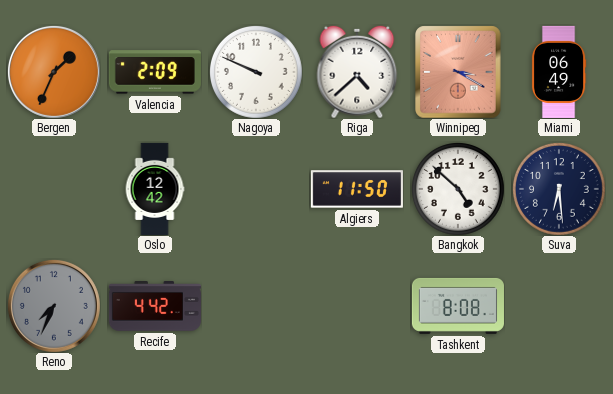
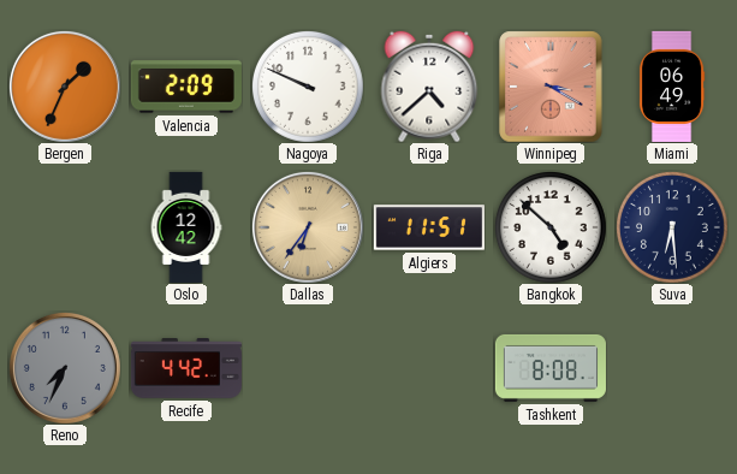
Dallas: none -> 6:36
Algiers: 11:50 -> 11:51
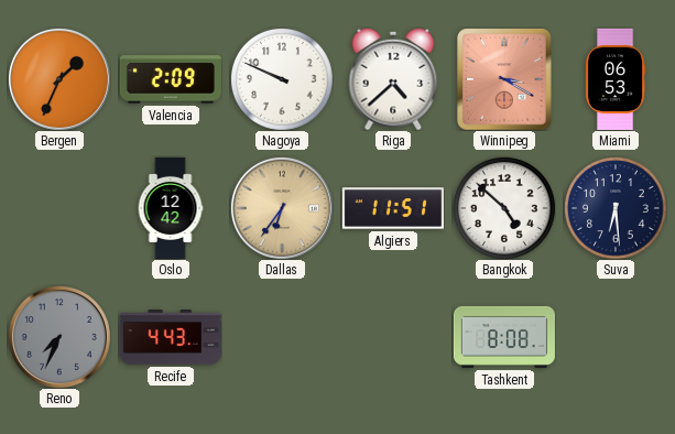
Miami: 06:49 -> 06:53
Recife: 4:42 -> 4:43
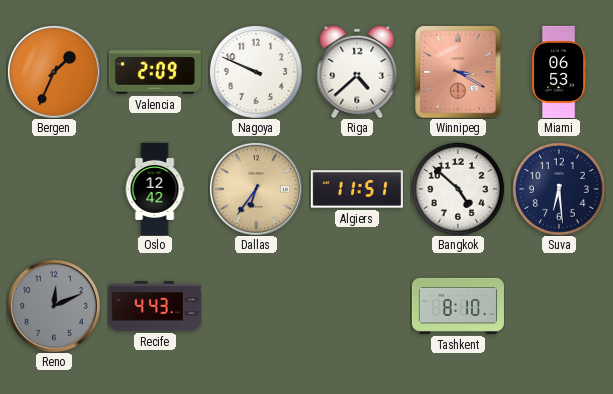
Reno: 7:34 -> 12:11
Tashkent: 8:08 -> 8:10
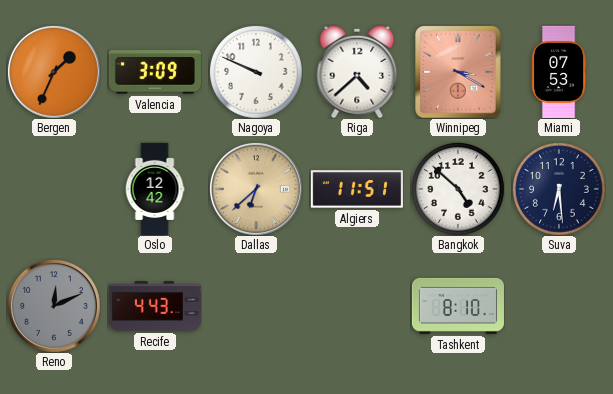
Valencia: 2:09 -> 3:09
Miami: 06:53 -> 07:53
Dallas: 6:36 -> 6:38
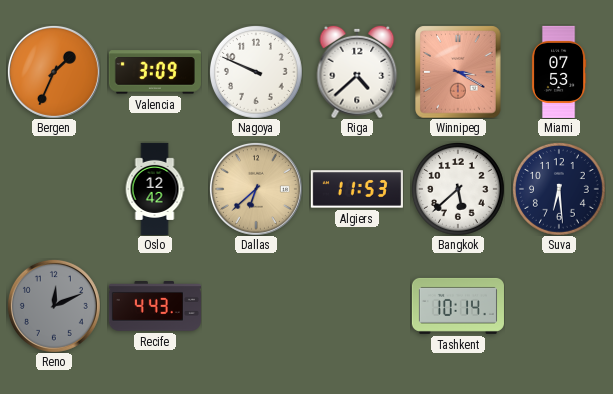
Algiers: 11:51 -> 11:53
Bangkok: 4:52 -> 5:38
Tashkent: 8:10 -> 10:14
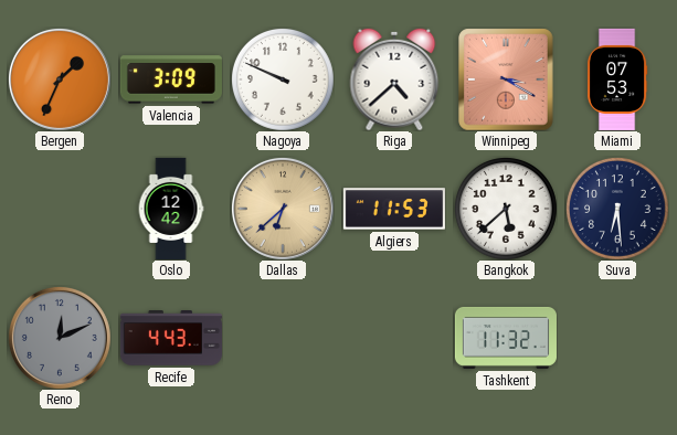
Tashkent: 10:14 -> 11:32
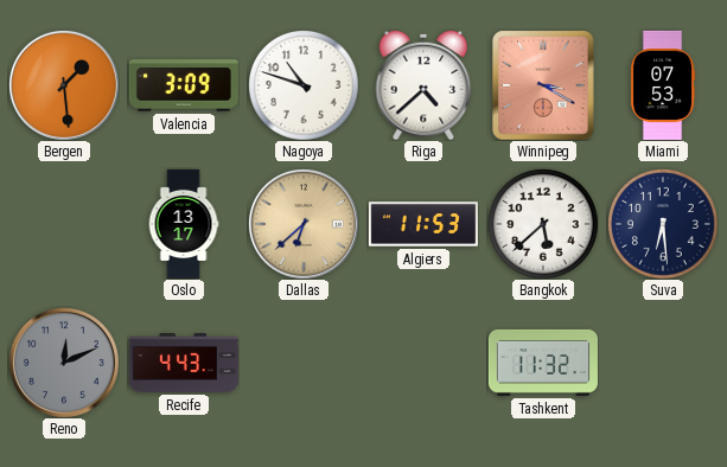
Bergen: 1:34 -> 1:29
Nagoya: 9:49 -> 10:48
Oslo: 12:42 -> 13:17
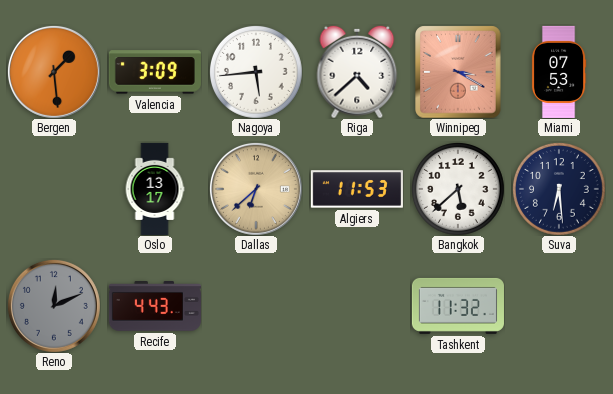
Nagoya: 10:48 -> 5:44
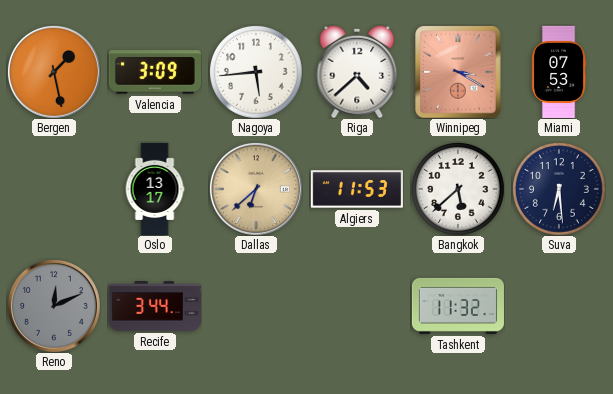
Bergen: 1:29 -> 1:28
Recife: 4:43 -> 3:44
